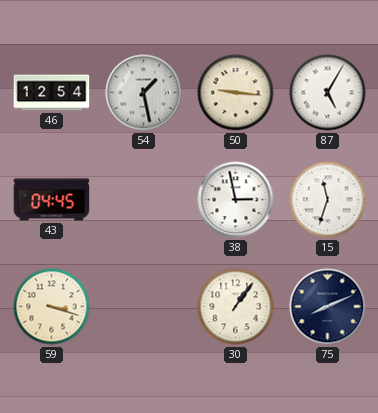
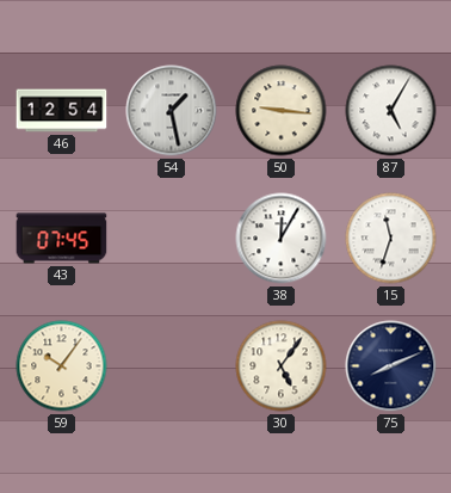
43: 04:45 -> 07:45
38: 2:58 -> 12:05
59: 3:18 -> 10:06
30: 1:06 -> 5:06
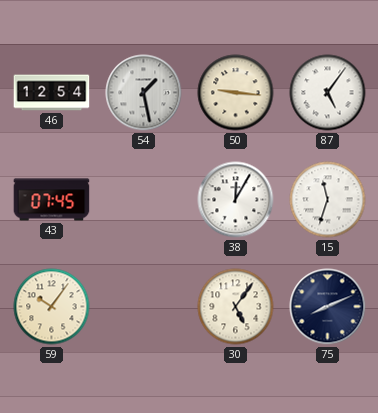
87: 5:05 -> 5:06
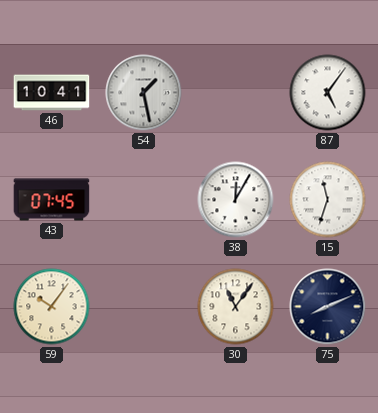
46: 12:54 -> 10:41
50: 9:16 -> none
30: 5:06 -> 11:06
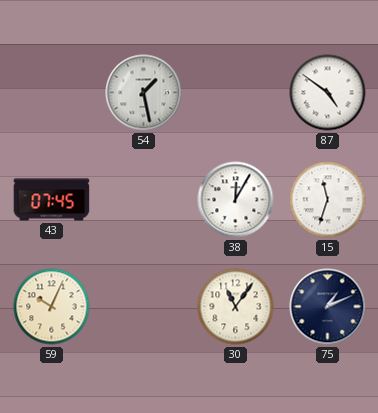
46: 10:41 -> none
87: 5:06 -> 4:51
59: 10:06 -> 10:04
75: 8:11 -> 1:11
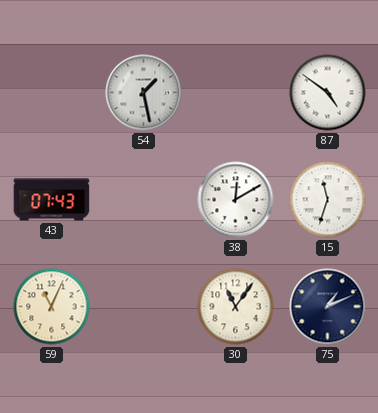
43: 07:45 -> 07:43
38: 12:05 -> 12:10
59: 10:04 -> 11:04
